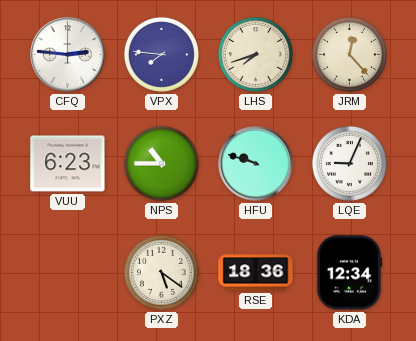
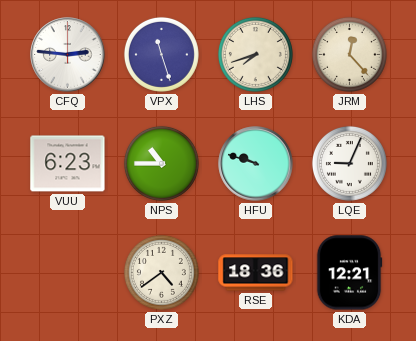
VPX: 7:46 -> 11:27
PXZ: 5:21 -> 4:39
KDA: 12:34 -> 12:21
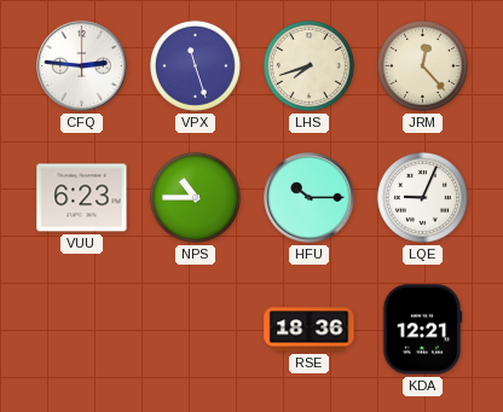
HFU: 9:48 -> 10:15
PXZ: 4:39 -> none
